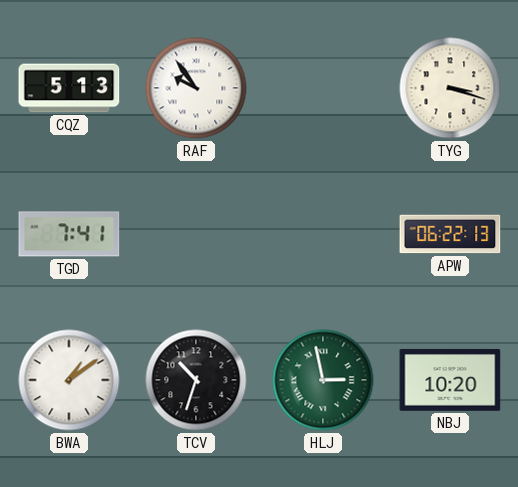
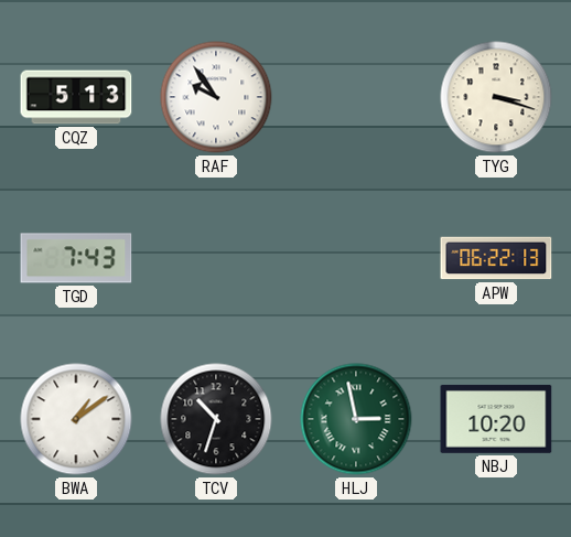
TGD: 7:41 -> 7:43
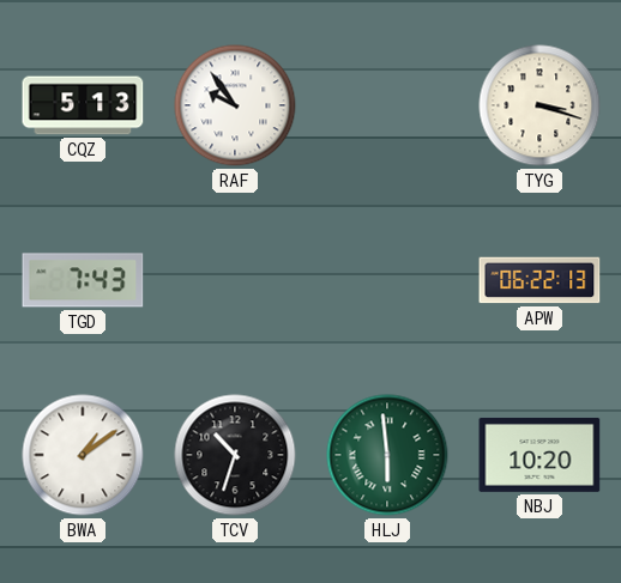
HLJ: 2:58 -> 5:59
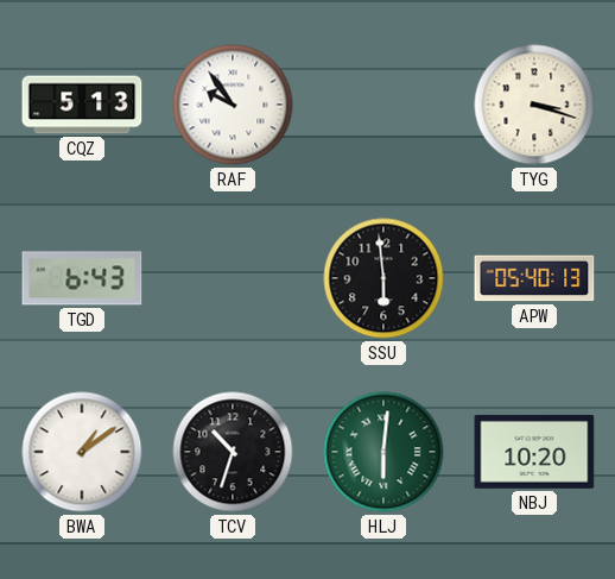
TGD: 7:43 -> 6:43
SSU: none -> 5:59
APW: 06:22 -> 05:40
HLJ: 5:59 -> 6:01
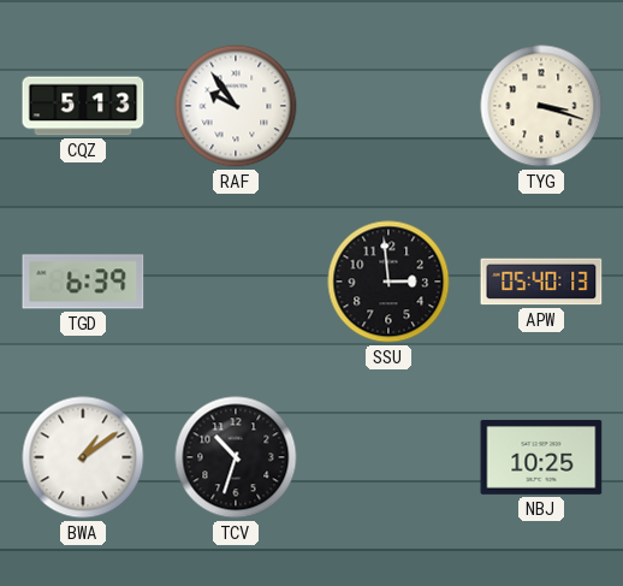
TGD: 6:43 -> 6:39
SSU: 5:59 -> 2:59
HLJ: 6:01 -> none
NBJ: 10:20 -> 10:25
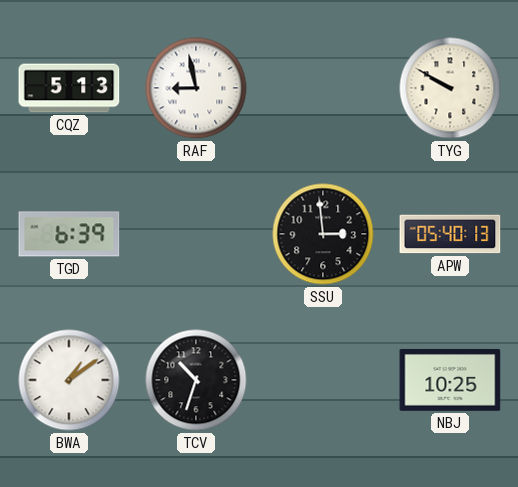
RAF: 9:54 -> 8:58
TYG: 3:18 -> 9:50
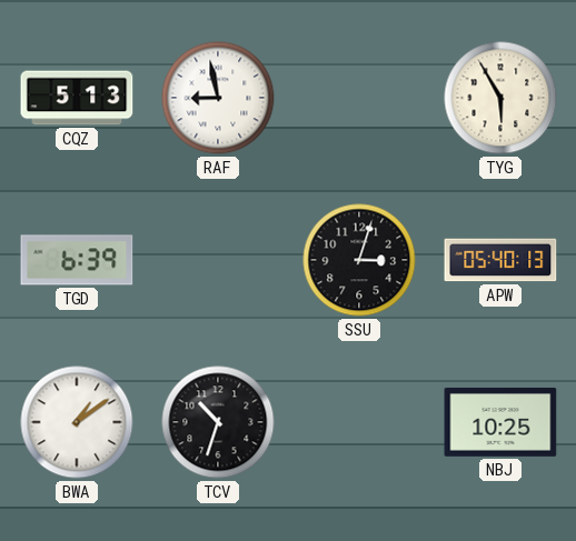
TYG: 9:50 -> 5:55
SSU: 2:59 -> 3:03
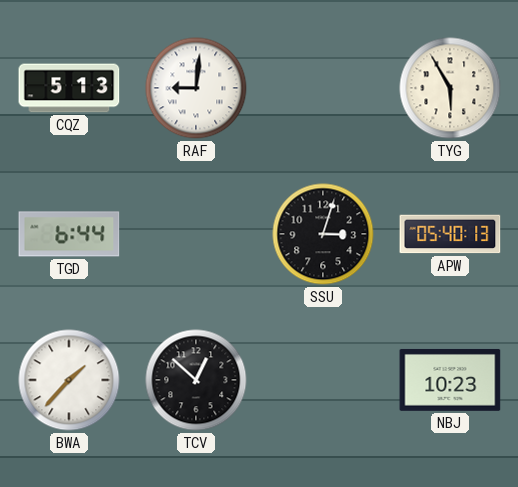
RAF: 8:58 -> 9:01
TGD: 6:39 -> 6:44
BWA: 1:09 -> 1:37
TCV: 10:33 -> 12:52
NBJ: 10:25 -> 10:23
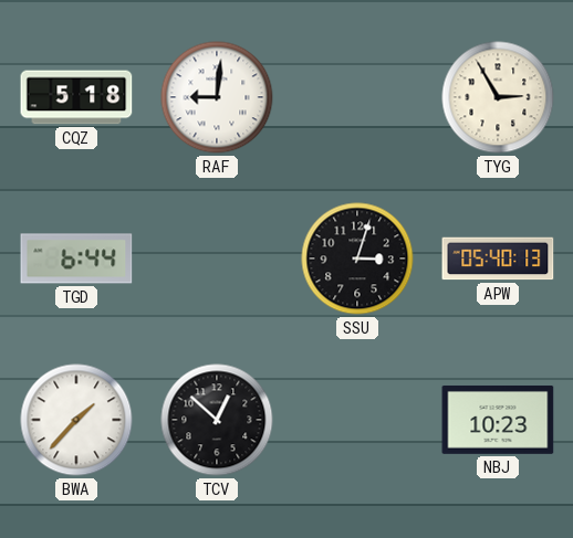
CQZ: 5:13 -> 5:18
TYG: 5:55 -> 2:55
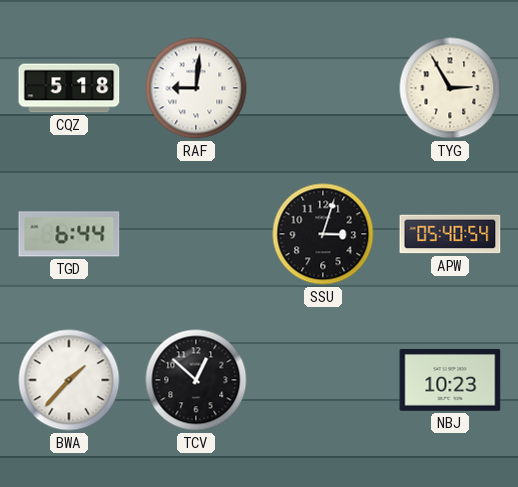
APW: 05:40:13 -> 05:40:54
